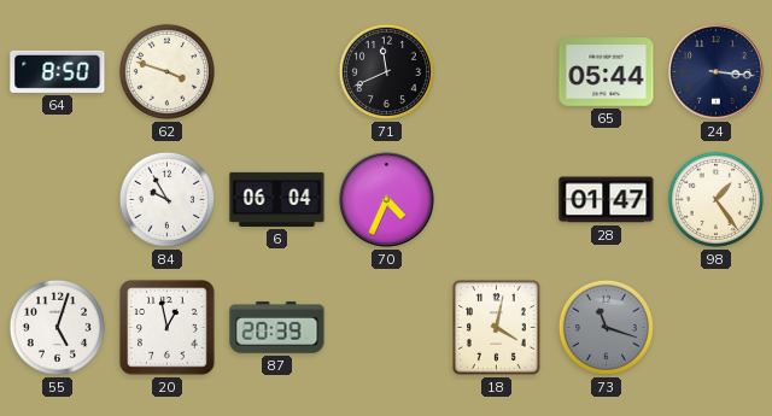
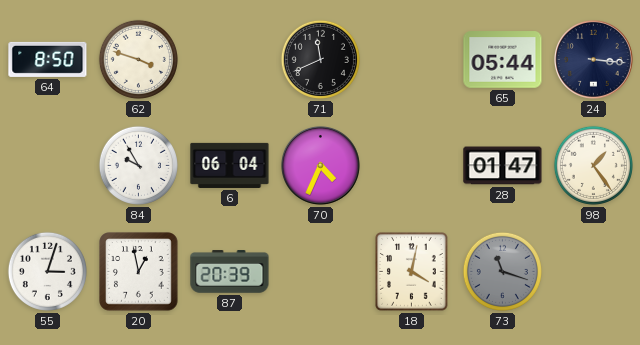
55: 5:03 -> 3:03
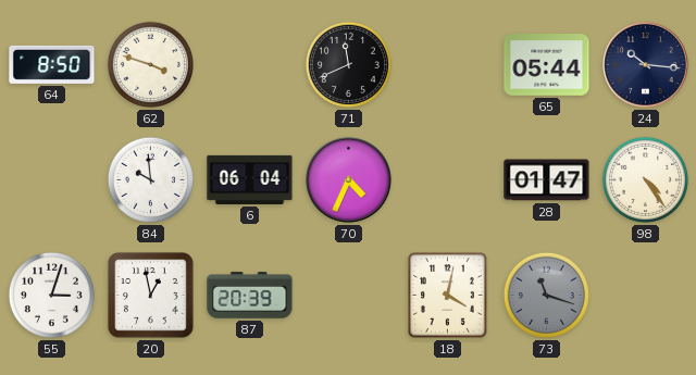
24: 3:16 -> 10:16
84: 9:55 -> 9:59
98: 1:24 -> 4:24
